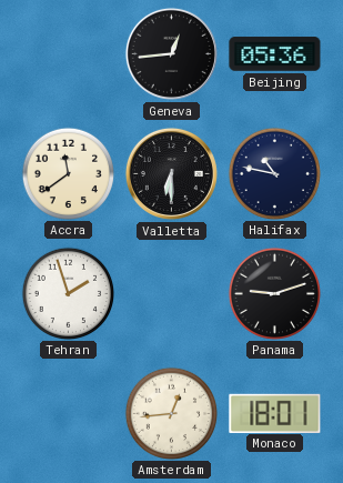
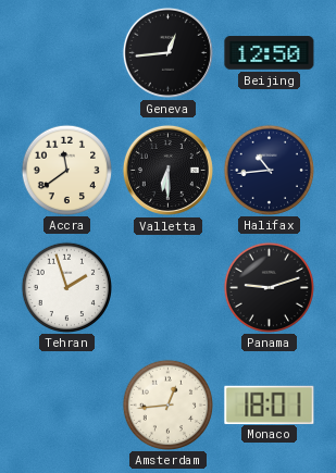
Beijing: 05:36 -> 12:50
Halifax: 10:47 -> 10:44
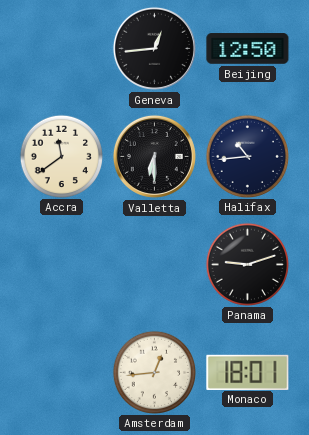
Tehran: 1:57 -> none
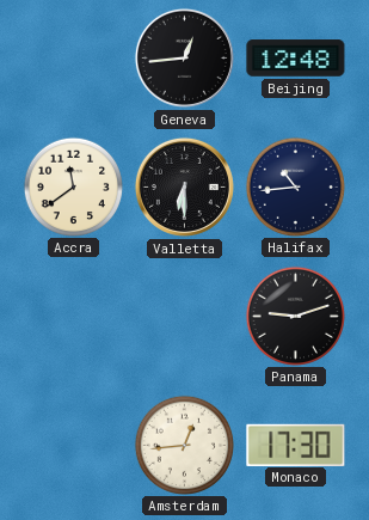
Beijing: 12:50 -> 12:48
Monaco: 18:01 -> 17:30
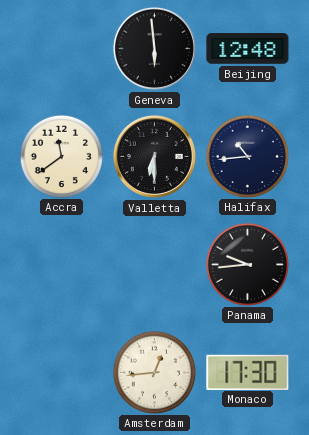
Geneva: 12:44 -> 5:59
Panama: 9:12 -> 9:44
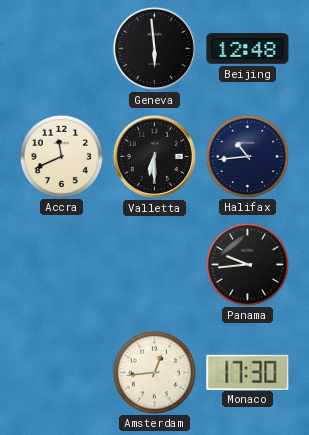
Accra: 11:39 -> 11:41
